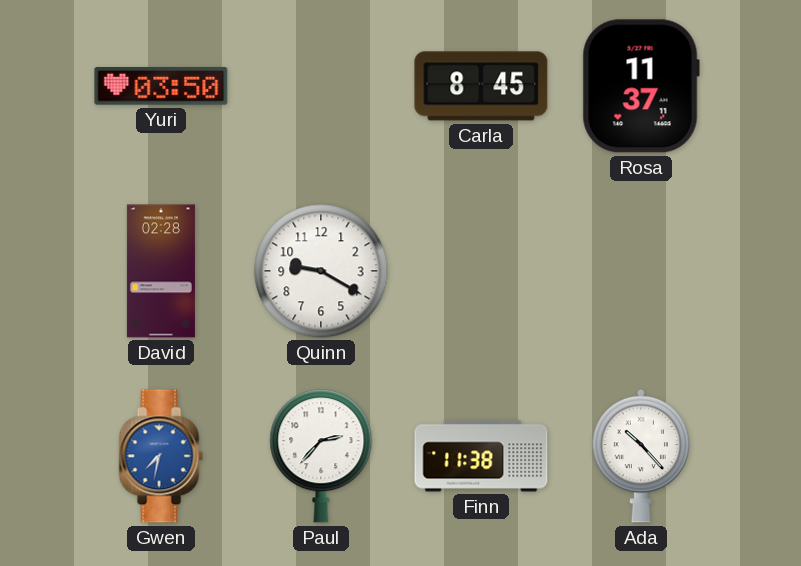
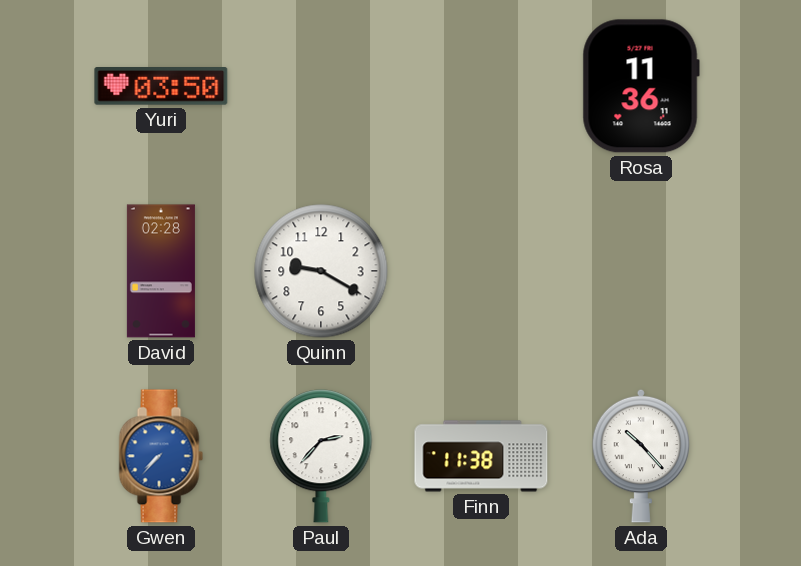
Carla: 8:45 -> none
Rosa: 11:37 -> 11:36
Gwen: 7:32 -> 7:37
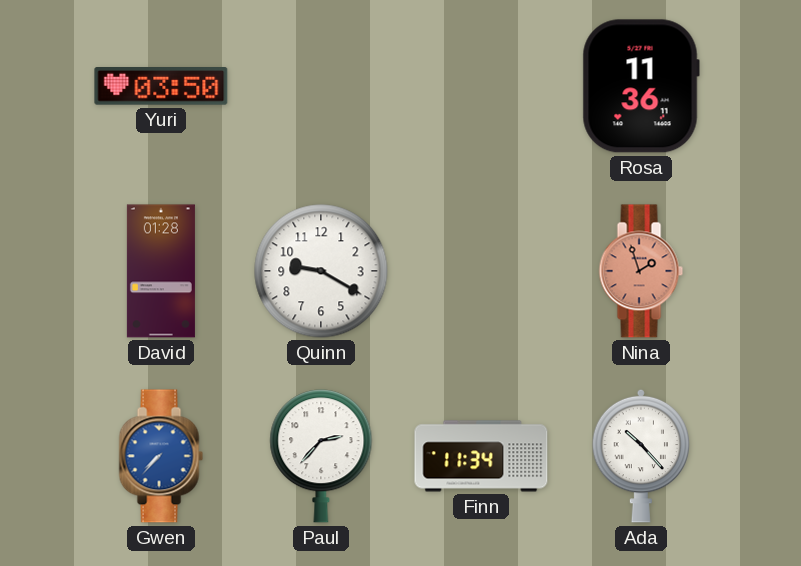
David: 02:28 -> 01:28
Nina: none -> 1:57
Finn: 11:38 -> 11:34
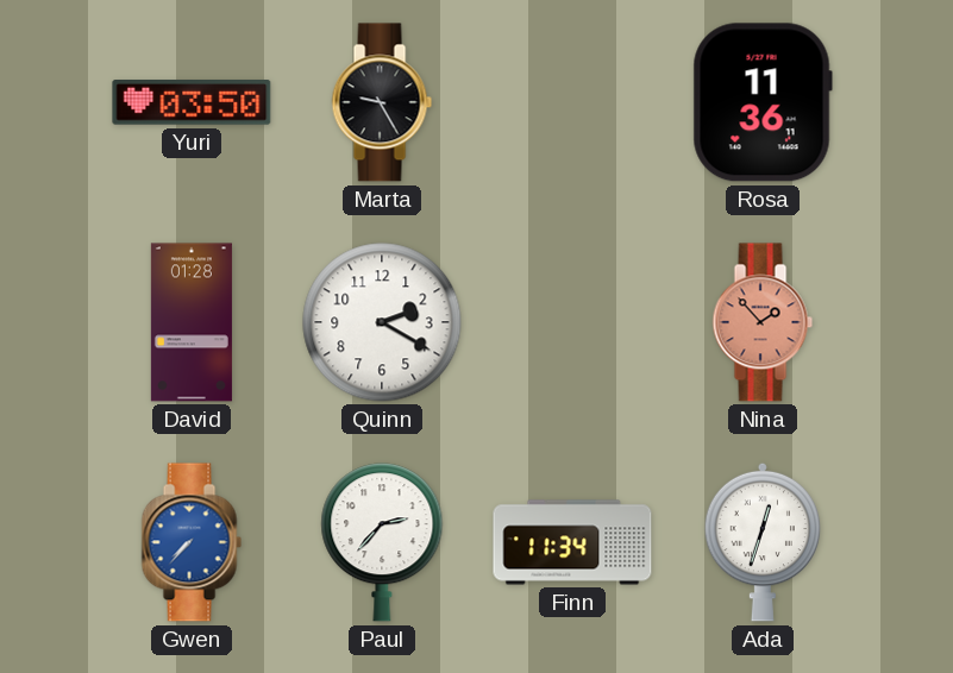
Marta: none -> 9:25
Quinn: 9:20 -> 2:20
Nina: 1:57 -> 1:53
Ada: 10:23 -> 12:33
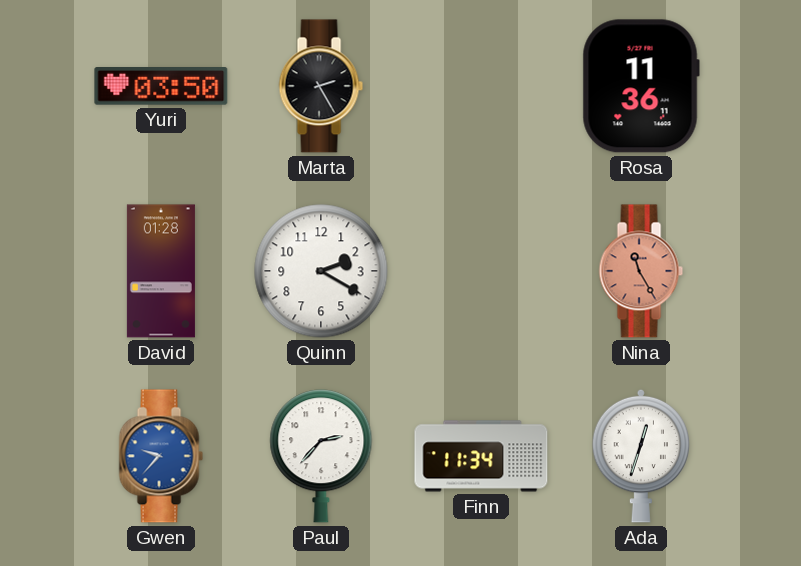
Marta: 9:25 -> 2:25
Nina: 1:53 -> 11:25
Gwen: 7:37 -> 9:37
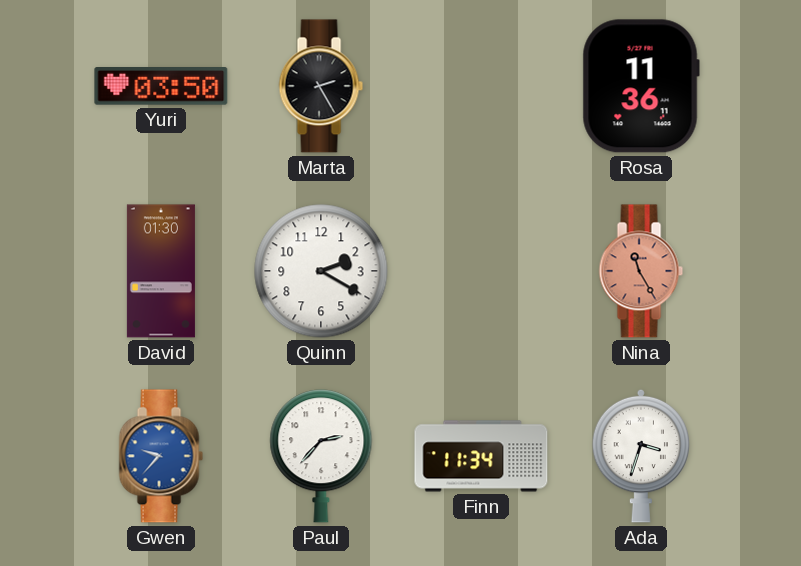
David: 01:28 -> 01:30
Ada: 12:33 -> 3:33
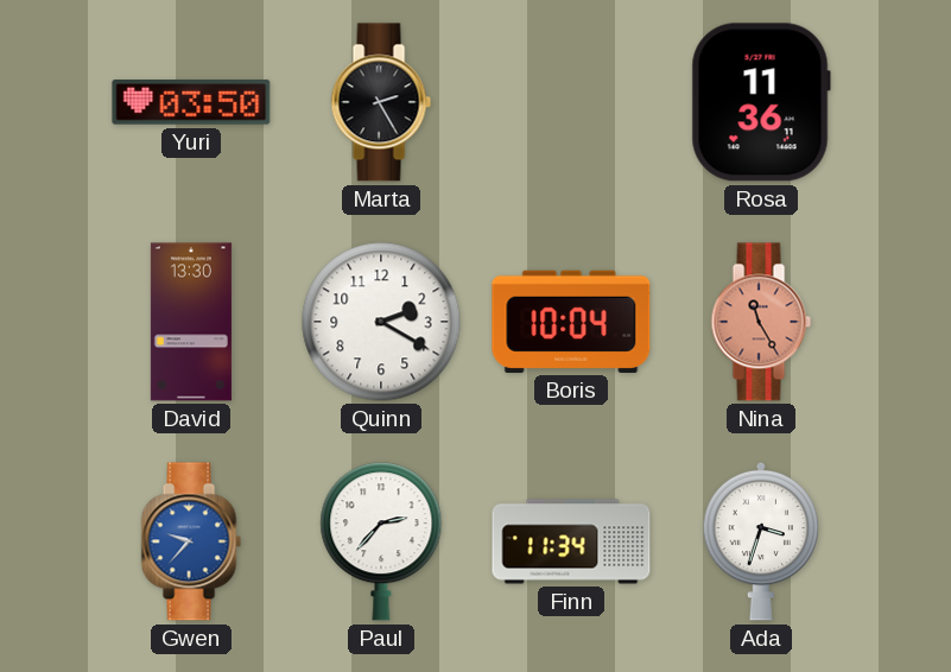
David: 01:30 -> 13:30
Boris: none -> 10:04
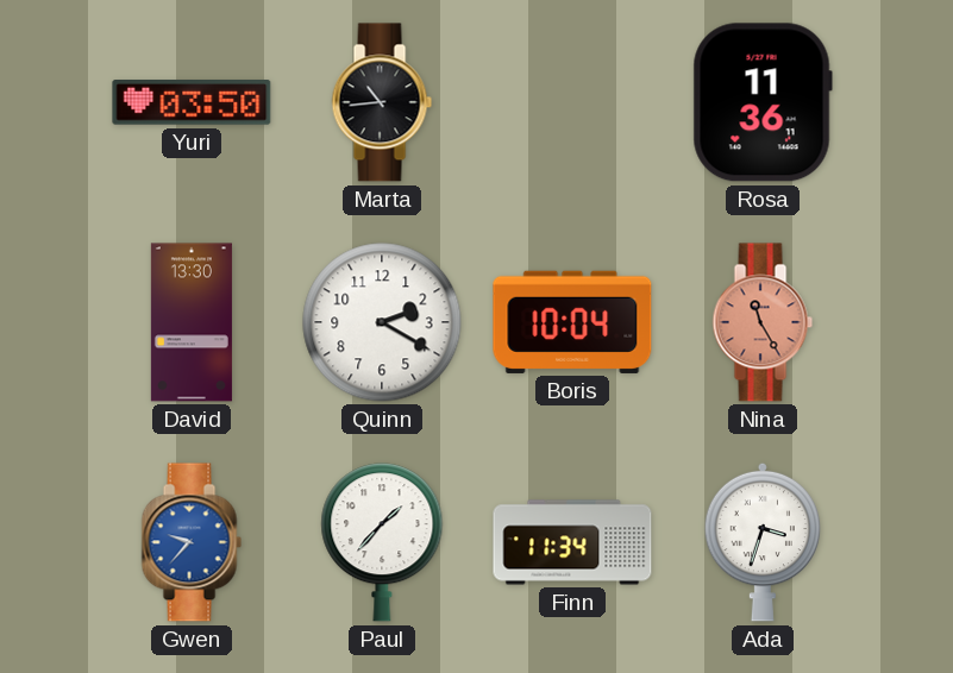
Marta: 2:25 -> 10:44
Paul: 2:37 -> 1:37
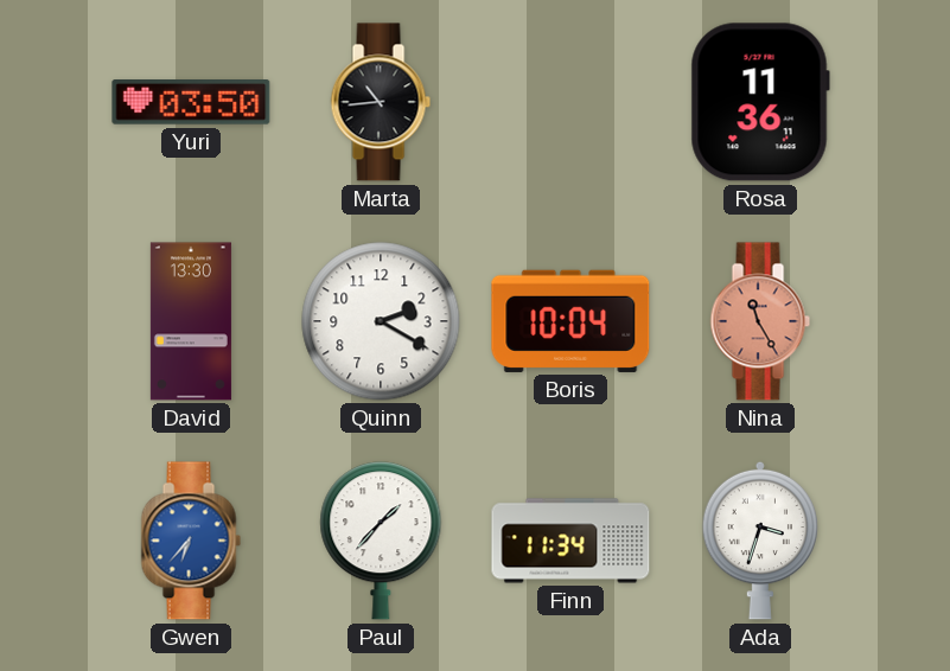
Gwen: 9:37 -> 6:37
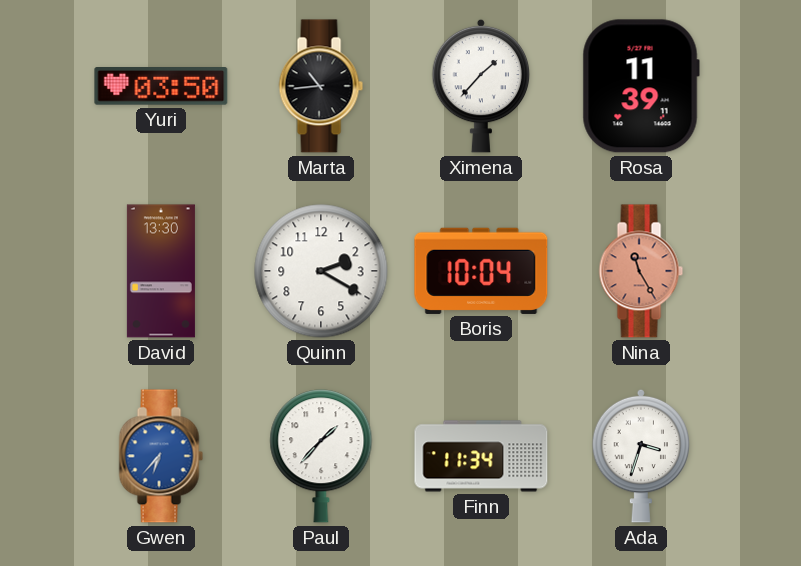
Ximena: none -> 1:37
Rosa: 11:36 -> 11:39
